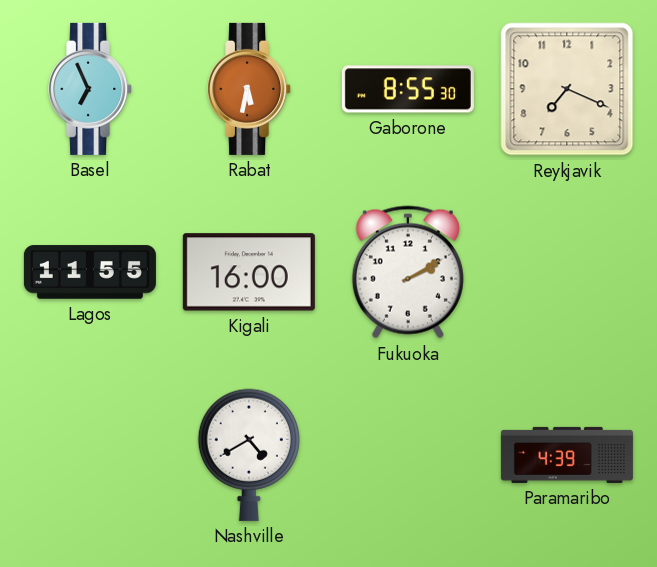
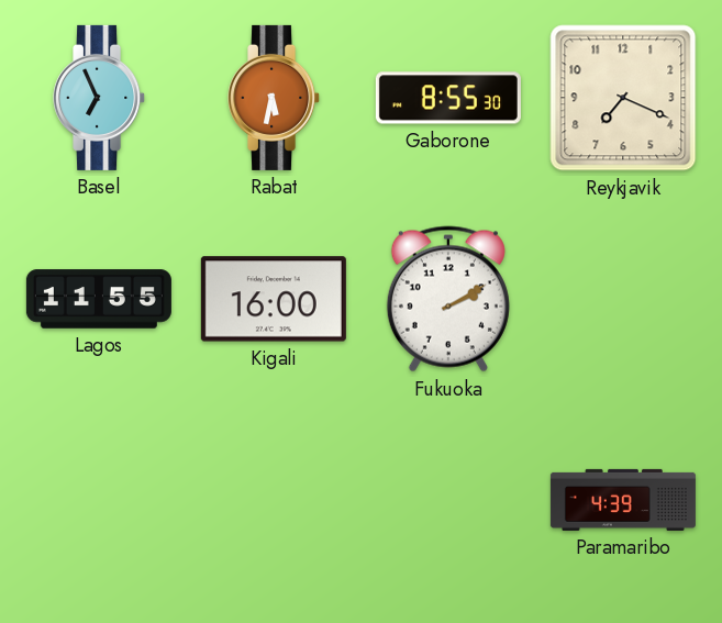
Nashville: 4:40 -> none
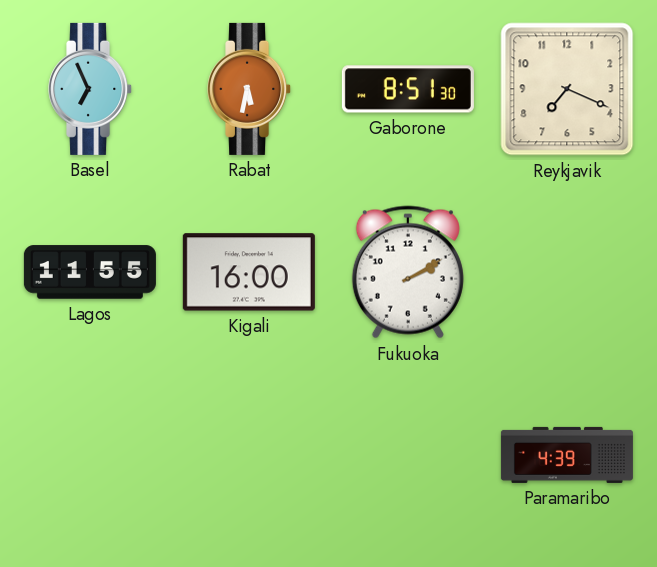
Gaborone: 8:55 -> 8:51
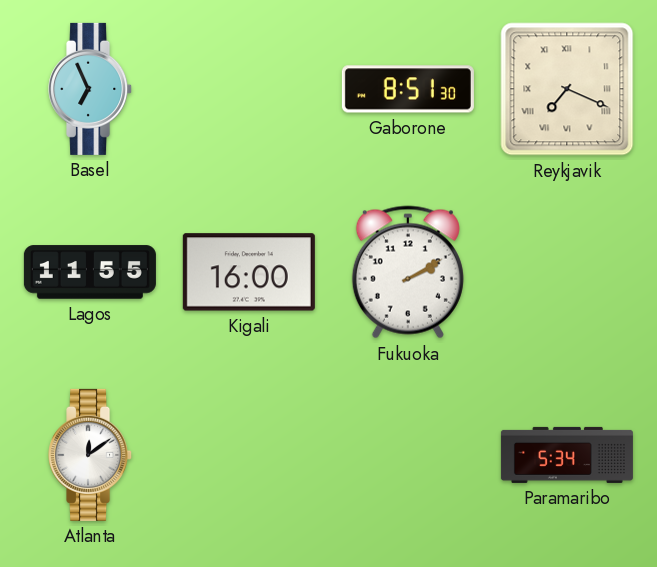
Rabat: 5:32 -> none
Reykjavik numerals: Arabic -> Roman
Atlanta: none -> 12:09
Paramaribo: 4:39 -> 5:34
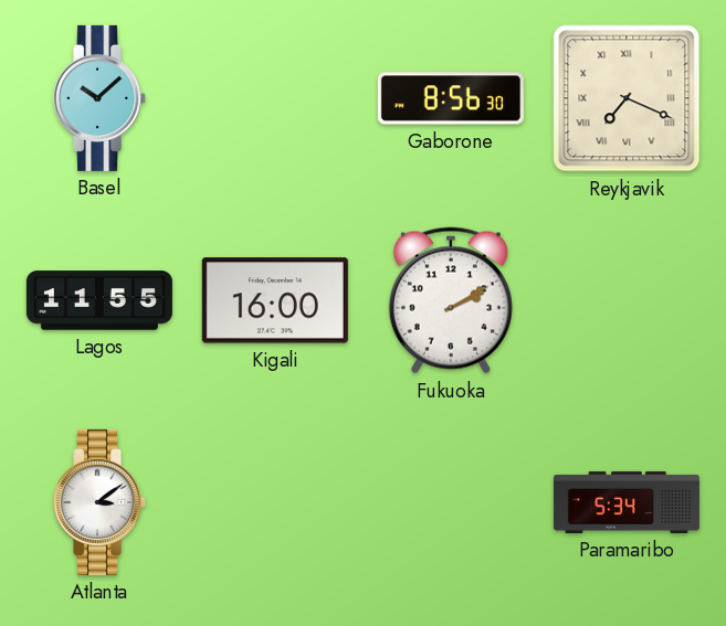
Basel: 6:56 -> 10:08
Gaborone: 8:51 -> 8:56
Atlanta: 12:09 -> 3:09
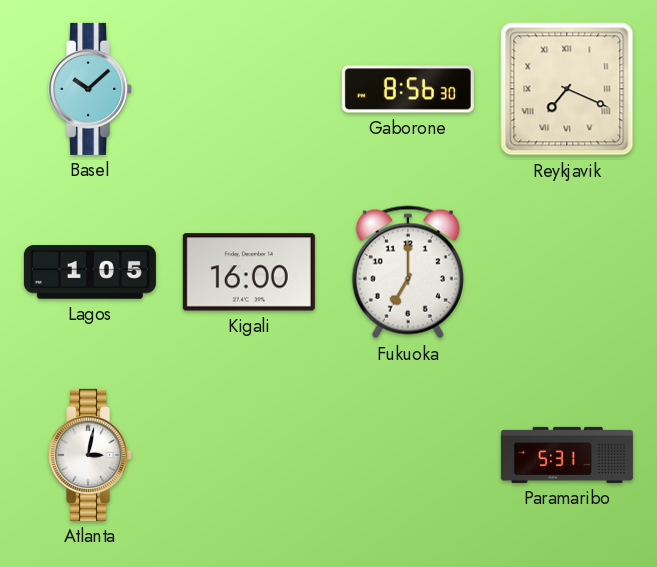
Lagos: 11:55 -> 1:05
Fukuoka: 2:10 -> 7:00
Atlanta: 3:09 -> 3:02
Paramaribo: 5:34 -> 5:31
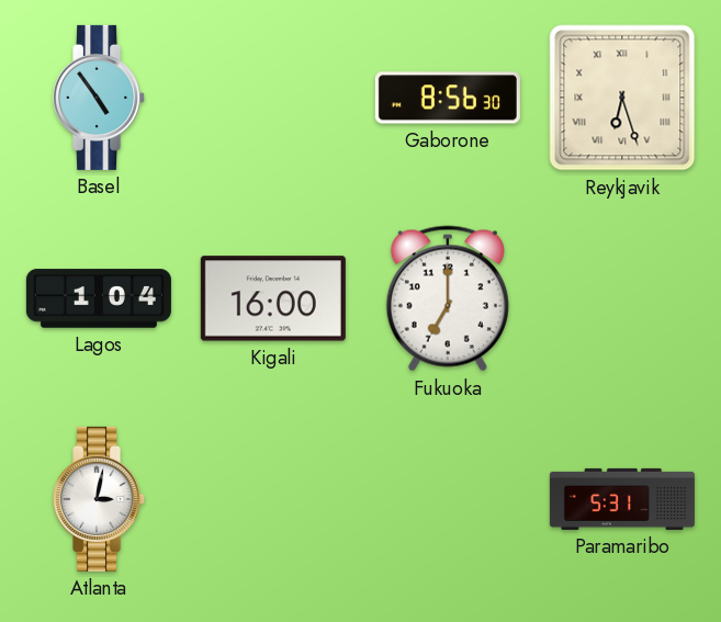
Basel: 10:08 -> 4:54
Reykjavik: 7:19 -> 6:27
Lagos: 1:05 -> 1:04
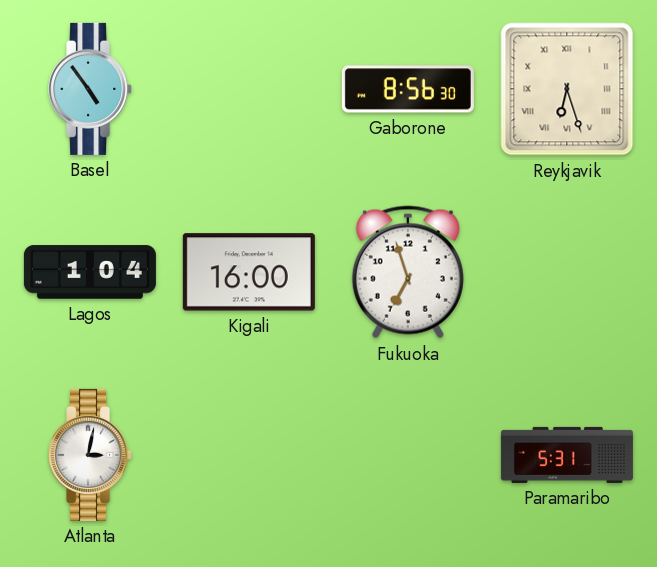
Fukuoka: 7:00 -> 6:57
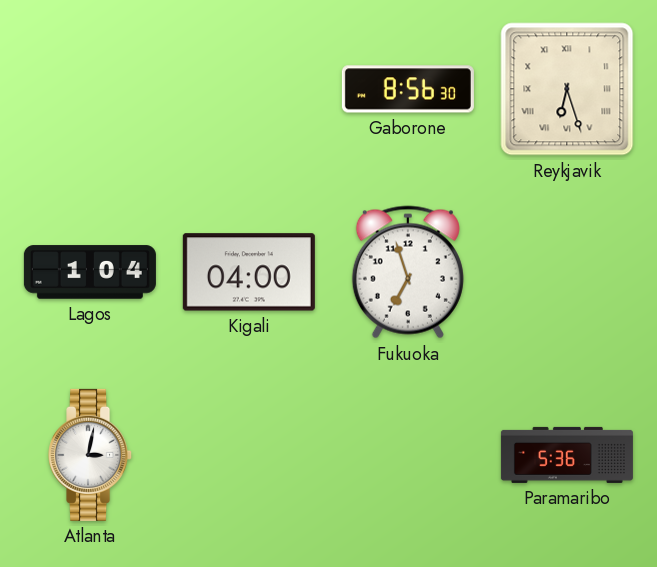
Basel: 4:54 -> none
Kigali: 16:00 -> 04:00
Paramaribo: 5:31 -> 5:36
